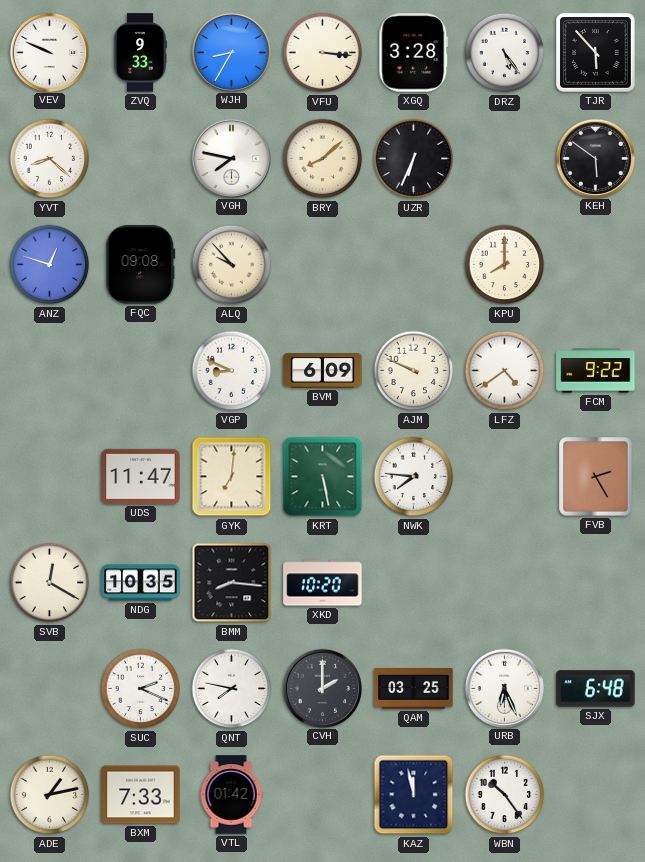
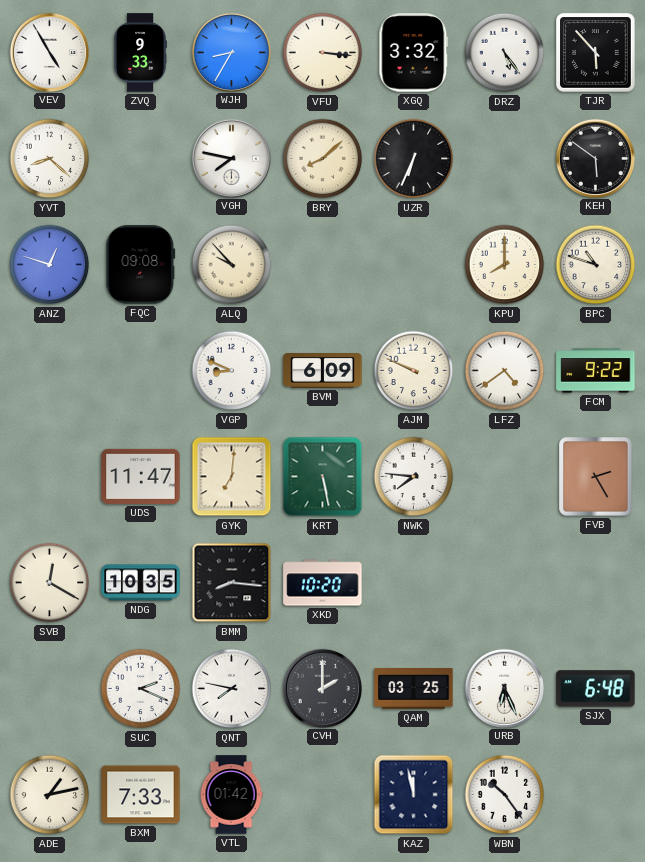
VEV: 9:49 -> 4:55
XGQ: 3:28 -> 3:32
BPC: none -> 10:48
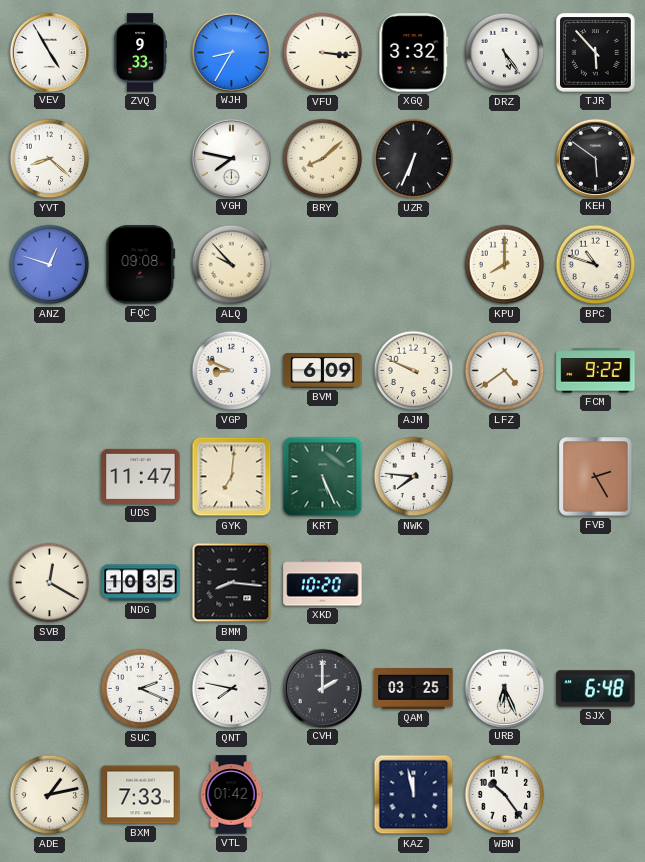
KRT: 5:28 -> 5:26
